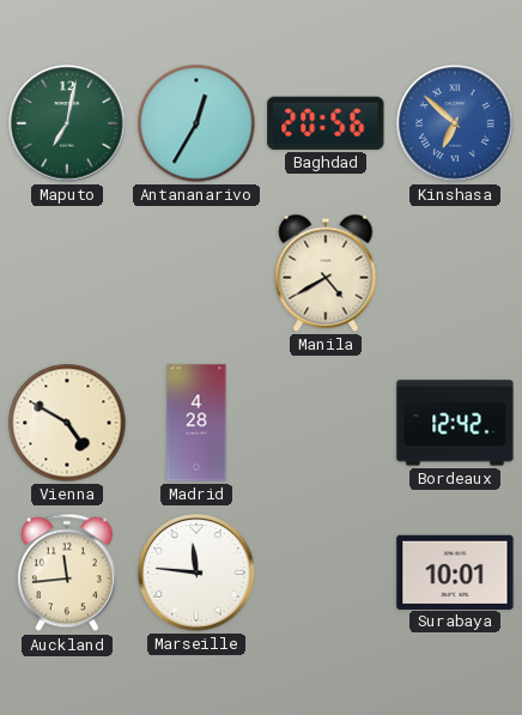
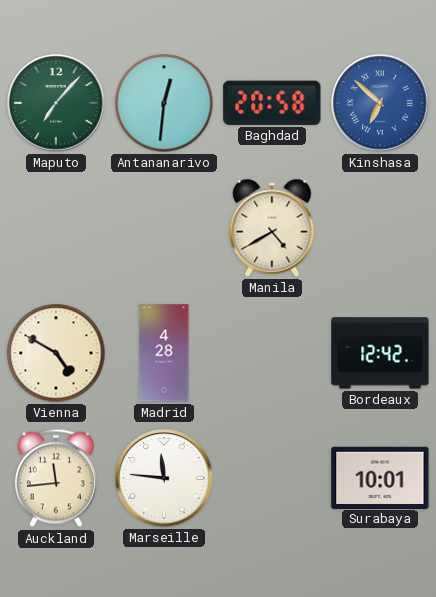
Maputo: 7:02 -> 7:07
Antananarivo: 12:35 -> 12:31
Baghdad: 20:56 -> 20:58
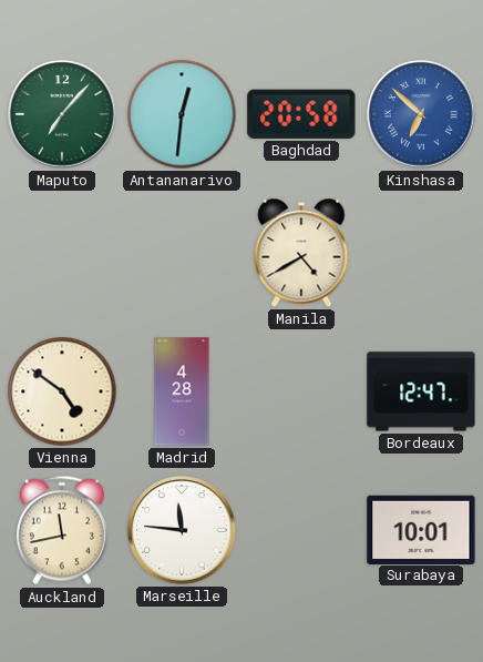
Vienna: 4:50 -> 4:51
Bordeaux: 12:42 -> 12:47
Auckland: 11:44 -> 11:43
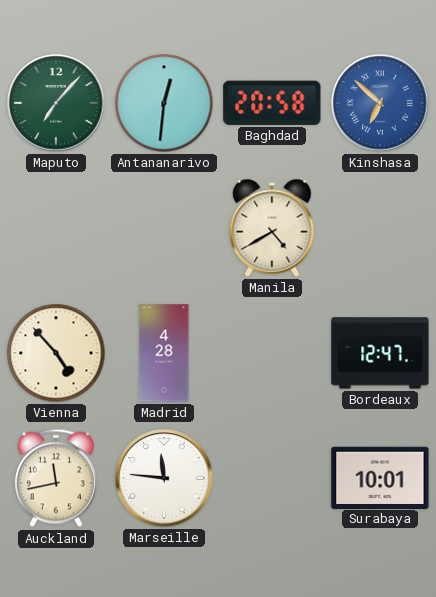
Vienna: 4:51 -> 4:53
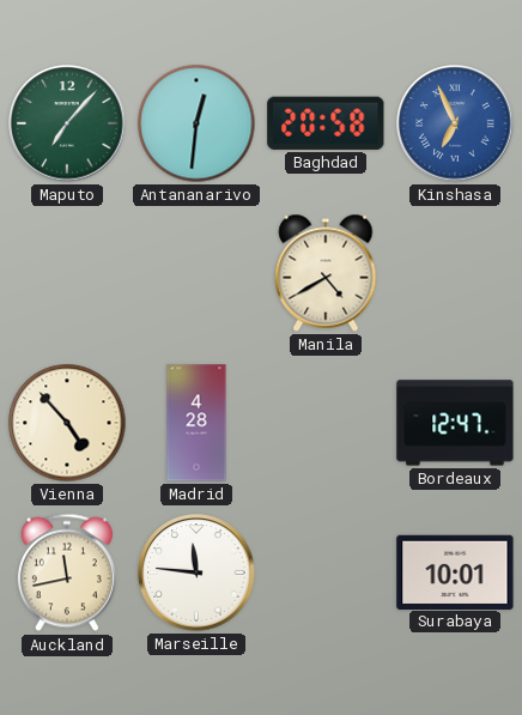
Kinshasa: 6:52 -> 6:56
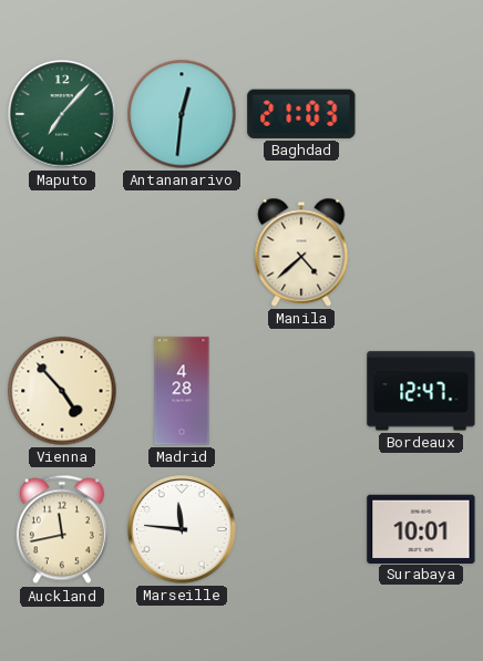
Baghdad: 20:58 -> 21:03
Kinshasa: 6:56 -> none
Manila: 4:40 -> 4:38
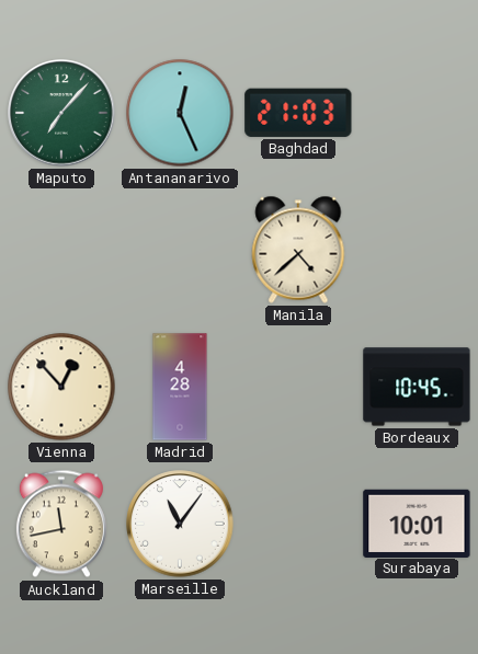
Antananarivo: 12:31 -> 12:26
Vienna: 4:53 -> 12:53
Bordeaux: 12:47 -> 10:45
Marseille: 11:46 -> 11:06
